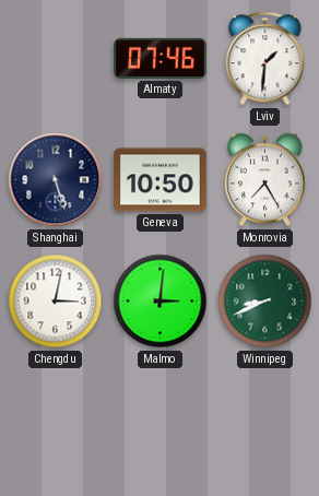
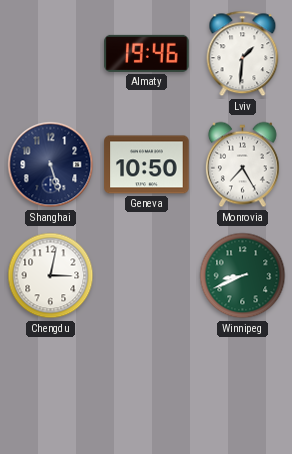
Almaty: 07:46 -> 19:46
Malmo: 3:01 -> none
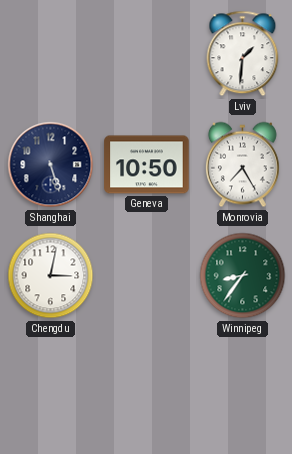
Almaty: 19:46 -> none
Winnipeg: 8:41 -> 8:36
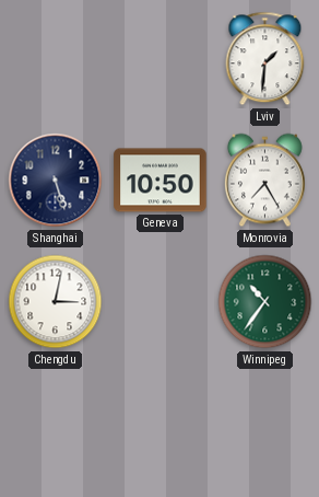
Winnipeg: 8:36 -> 10:36
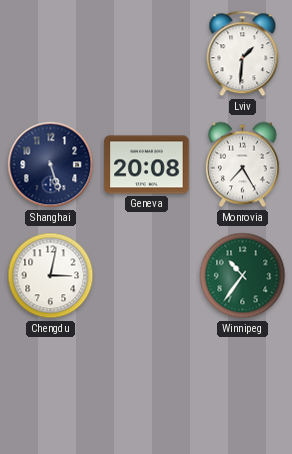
Geneva: 10:50 -> 20:08
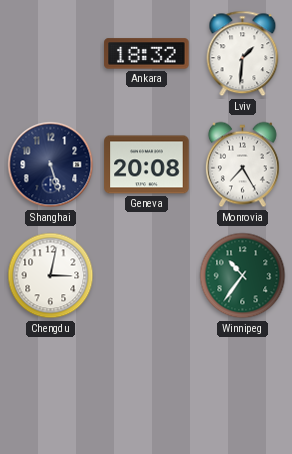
Ankara: none -> 18:32
